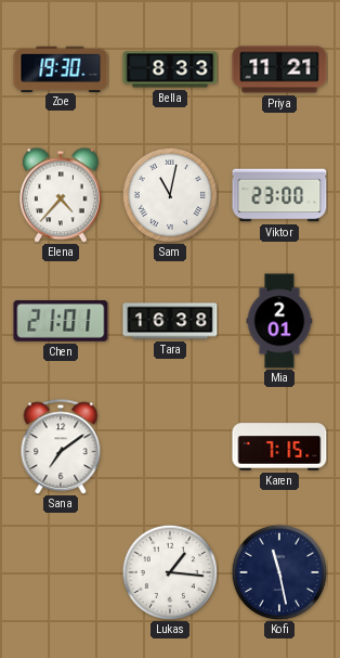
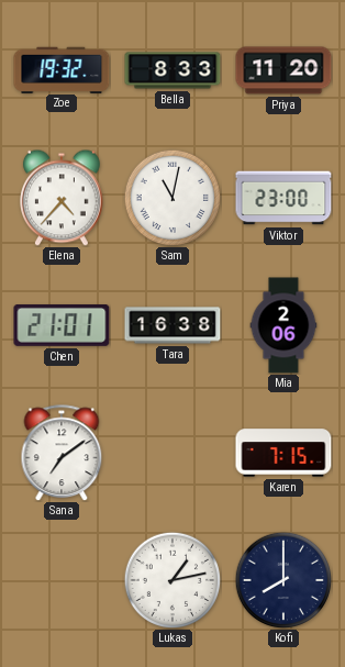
Zoe: 19:30 -> 19:32
Priya: 11:21 -> 11:20
Mia: 2:01 -> 2:06
Lukas: 1:16 -> 1:13
Kofi: 11:28 -> 8:00
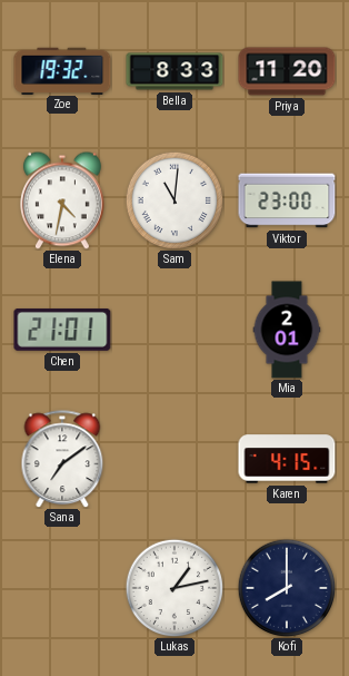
Elena: 4:37 -> 4:32
Sam: 11:02 -> 11:01
Tara: 16:38 -> none
Mia: 2:06 -> 2:01
Karen: 7:15 -> 4:15
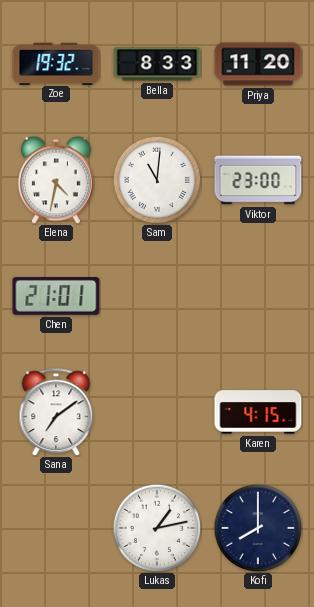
Mia: 2:01 -> none
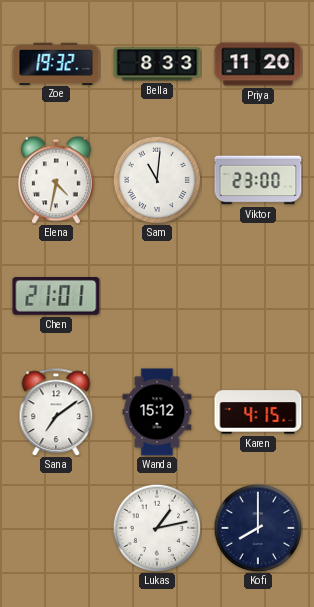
Wanda: none -> 15:12
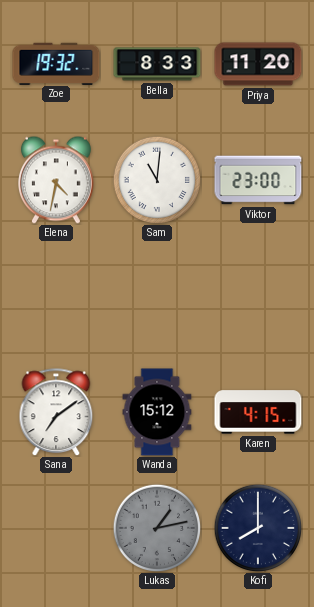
Chen: 21:01 -> none
Lukas dial: white -> grey
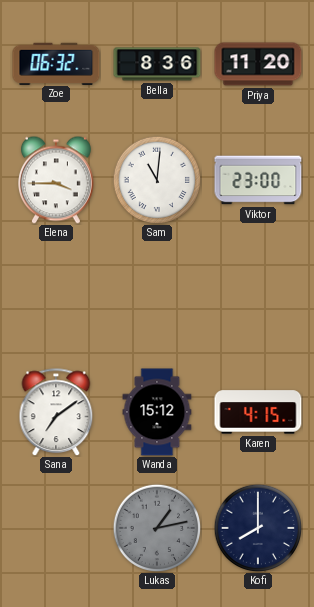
Zoe: 19:32 -> 06:32
Bella: 8:33 -> 8:36
Elena: 4:32 -> 3:45
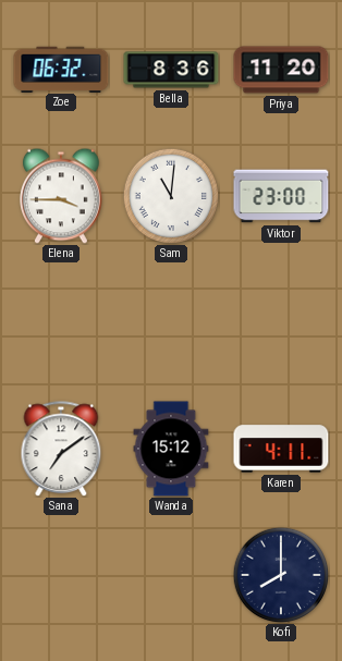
Karen: 4:15 -> 4:11
Lukas: 1:13 -> none
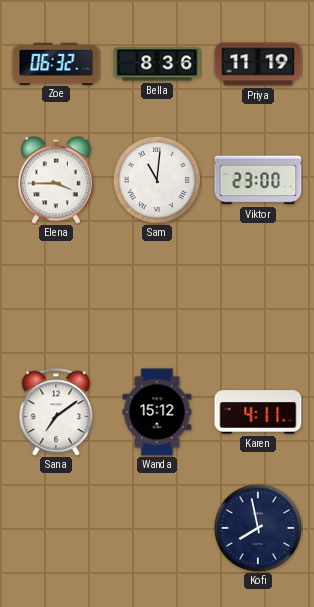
Priya: 11:20 -> 11:19
Kofi: 8:00 -> 7:58
